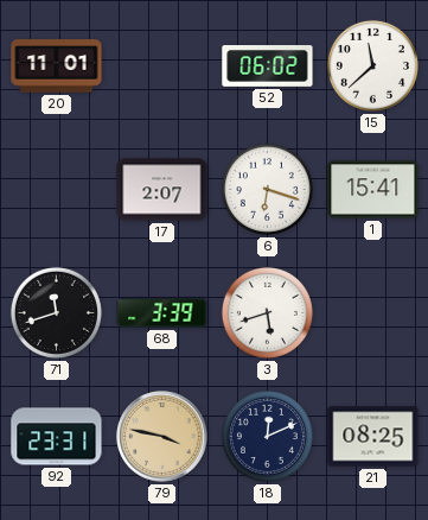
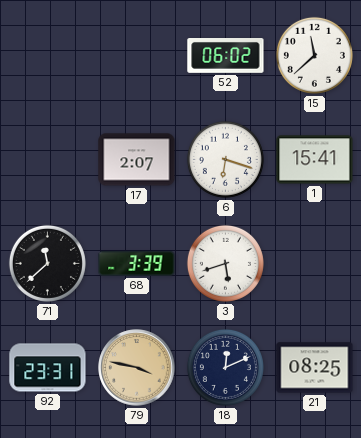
20: 11:01 -> none
71: 11:42 -> 11:38
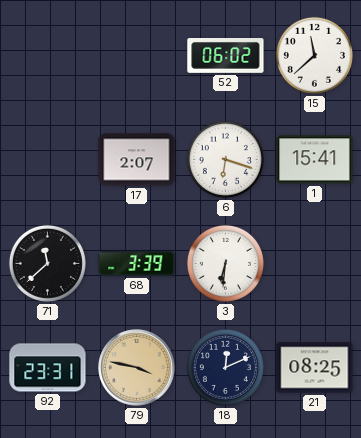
3: 5:42 -> 6:31
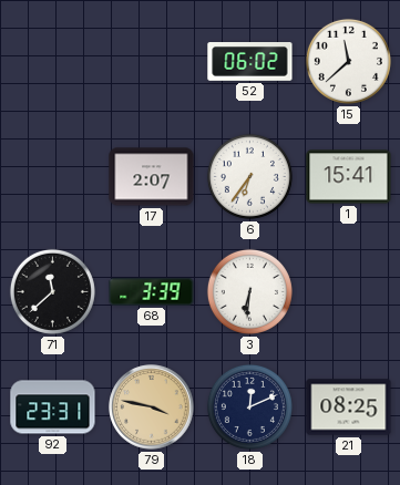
6: 6:18 -> 6:36
